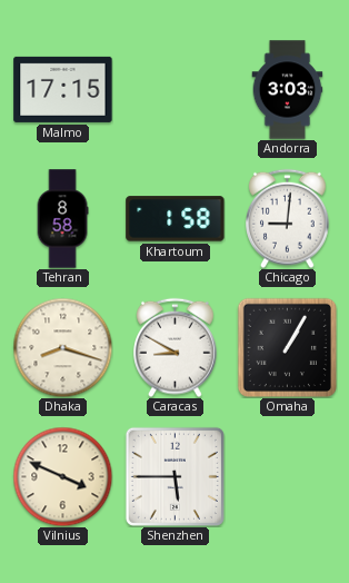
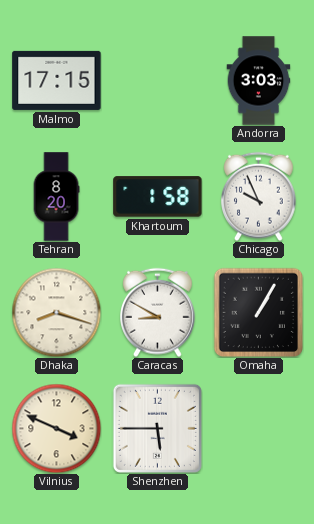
Tehran: 8:58 -> 8:20
Chicago: 9:01 -> 9:56
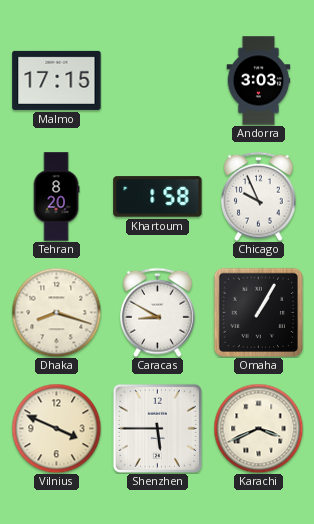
Karachi: none -> 3:41
